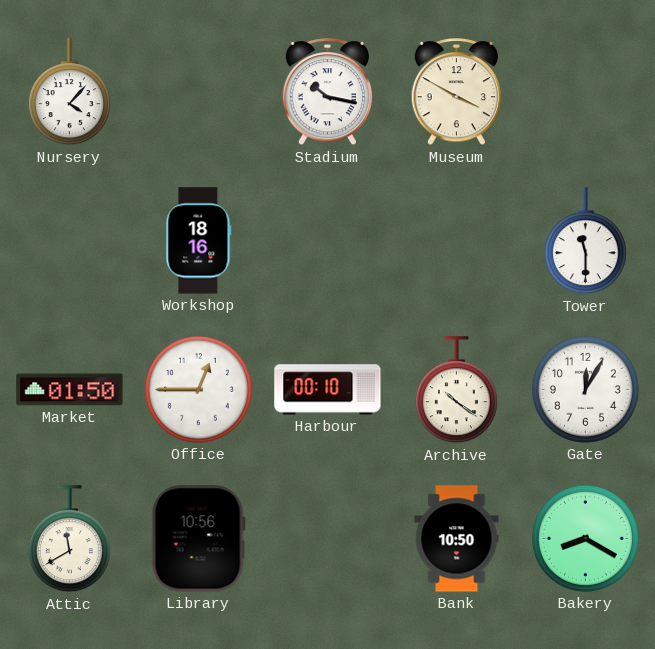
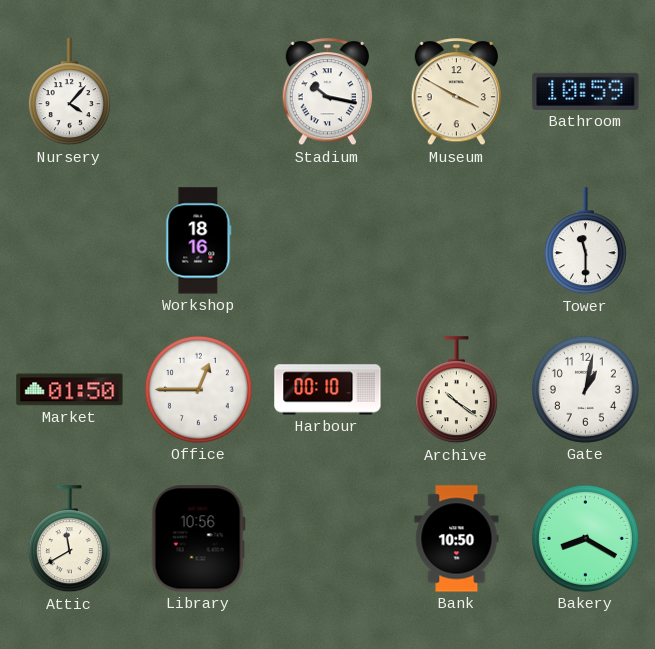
Bathroom: none -> 10:59
Gate: 12:05 -> 1:02
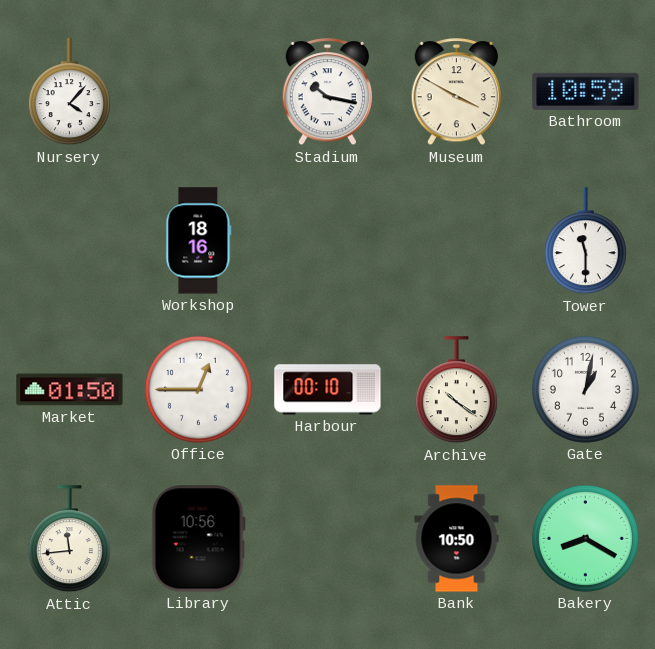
Attic: 11:40 -> 11:44
